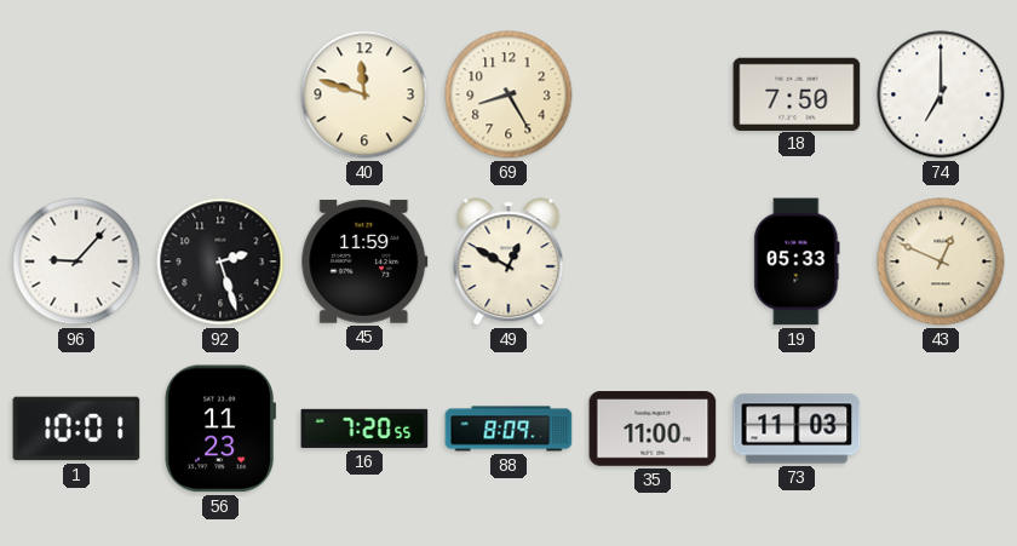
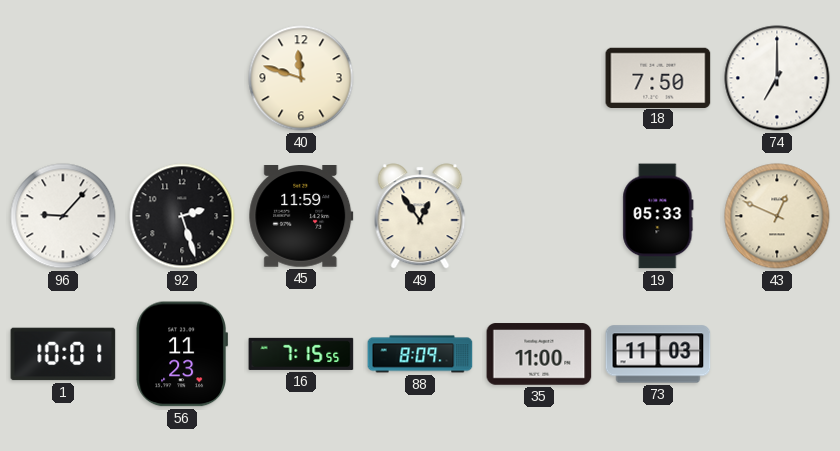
69: 8:25 -> none
49: 12:50 -> 12:54
16: 7:20 -> 7:15
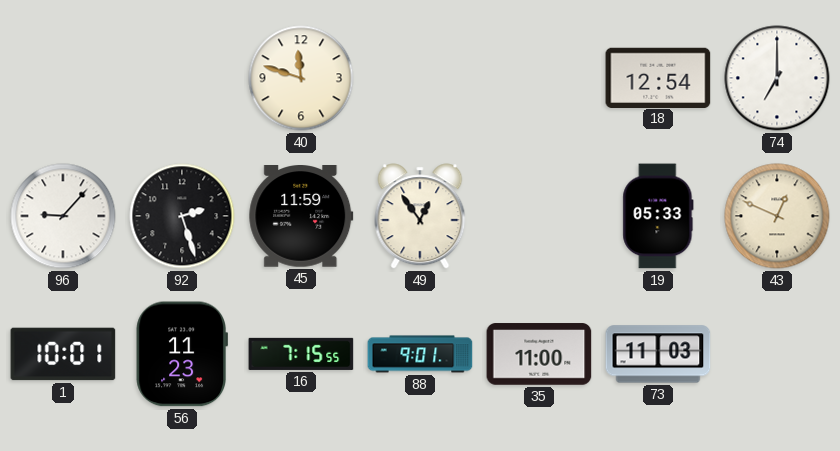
18: 7:50 -> 12:54
88: 8:09 -> 9:01
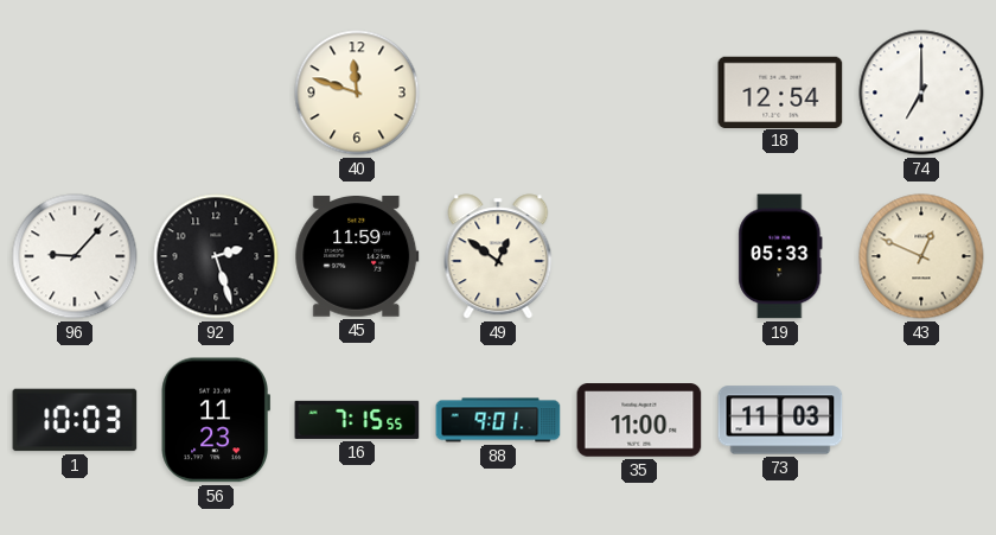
49: 12:54 -> 12:51
1: 10:01 -> 10:03
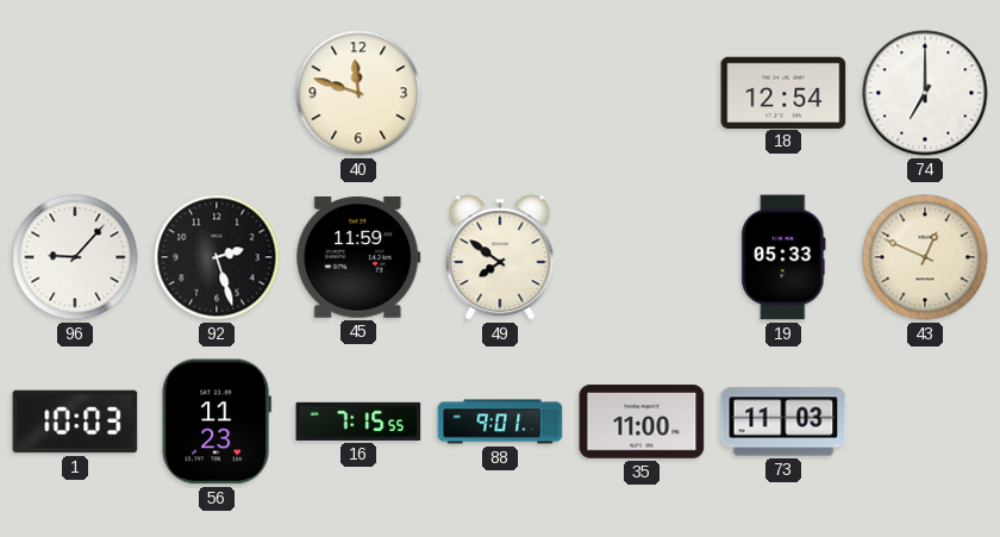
49: 12:51 -> 7:51
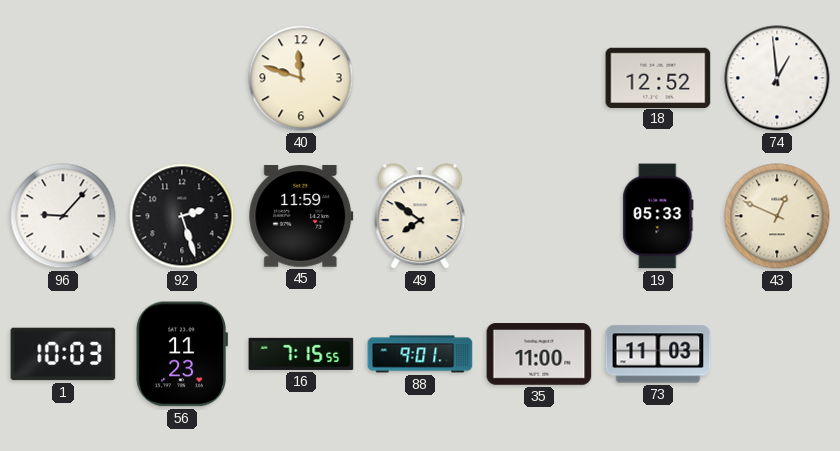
18: 12:54 -> 12:52
74: 7:00 -> 12:59
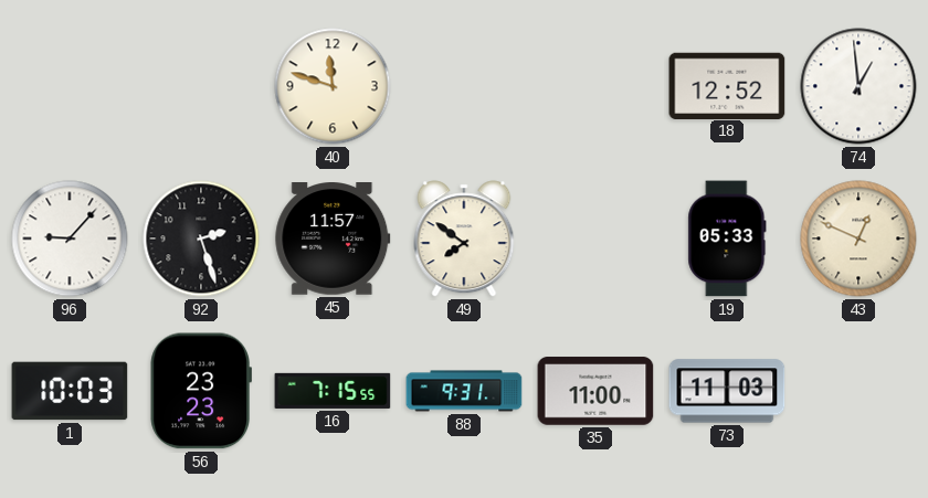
45: 11:59 -> 11:57
56: 11:23 -> 23:23
88: 9:01 -> 9:31
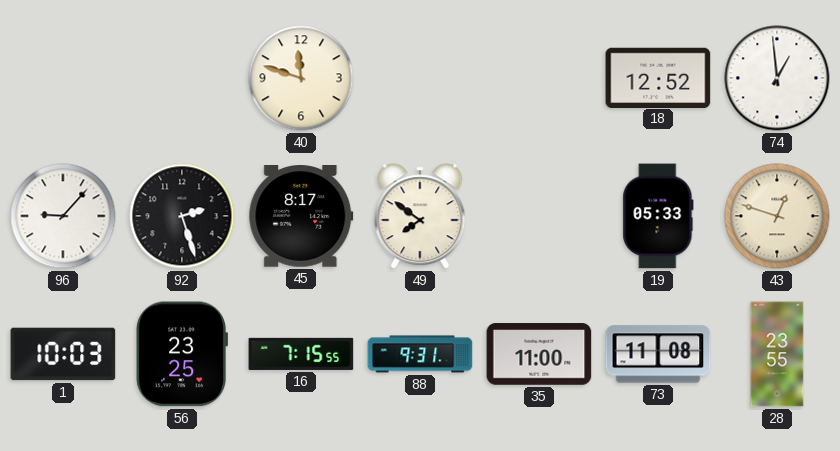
45: 11:57 -> 8:17
43: 12:49 -> 12:48
56: 23:23 -> 23:25
73: 11:03 -> 11:08
28: none -> 23:55
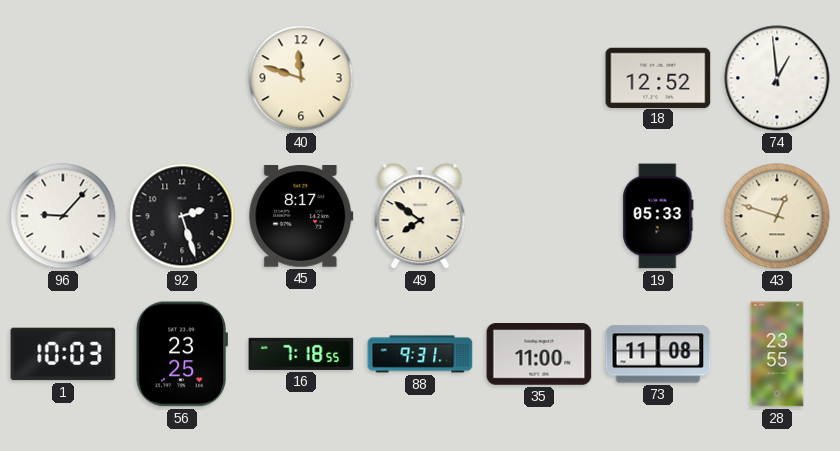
16: 7:15 -> 7:18
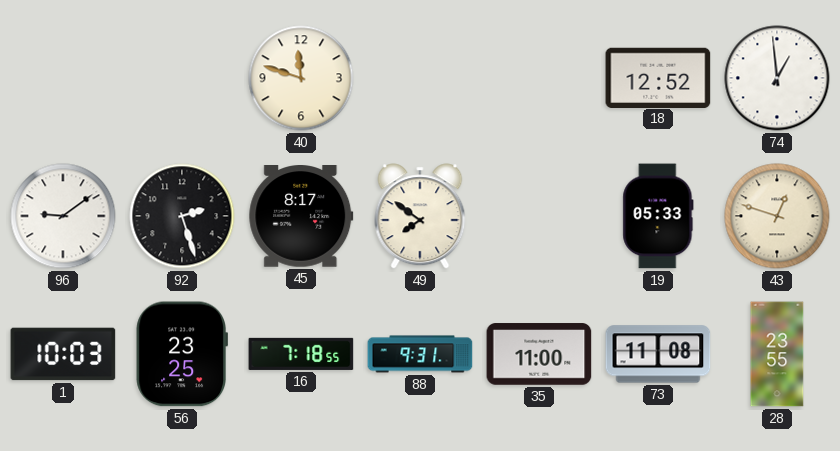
96: 9:07 -> 9:09
